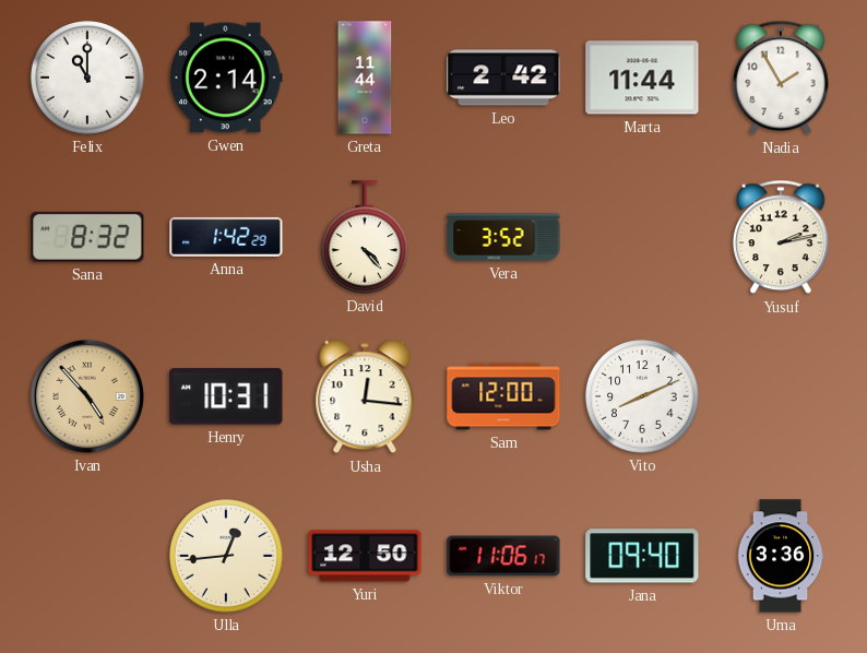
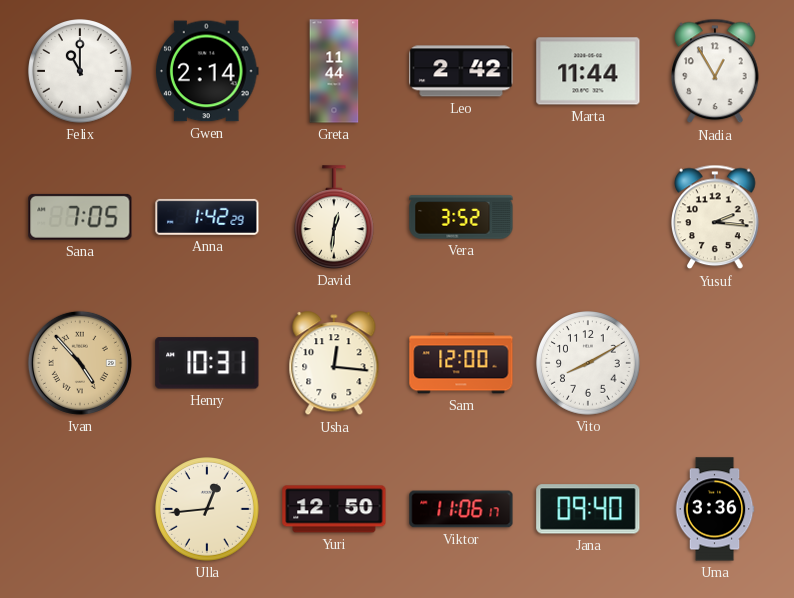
Nadia: 1:55 -> 12:55
Sana: 8:32 -> 7:05
David: 4:23 -> 12:31
Yusuf: 2:13 -> 2:16
Vito: 8:11 -> 8:10
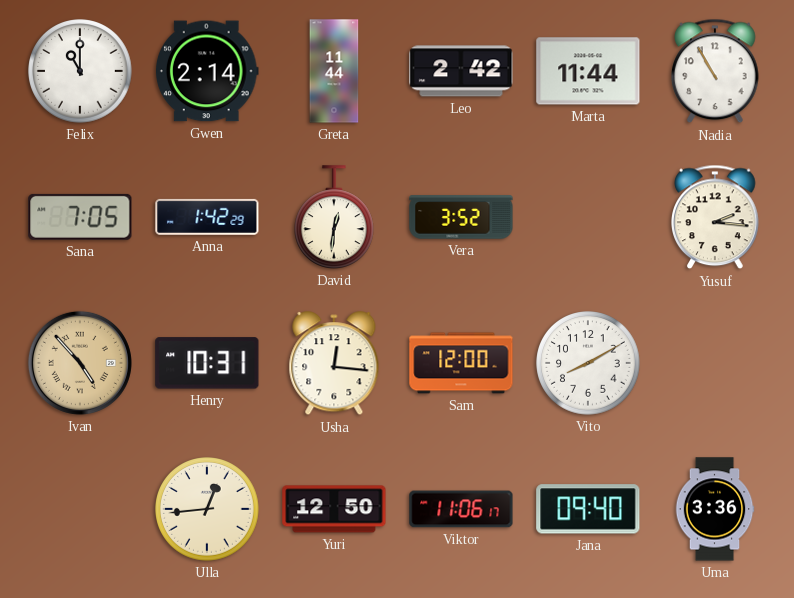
Nadia: 12:55 -> 10:55
